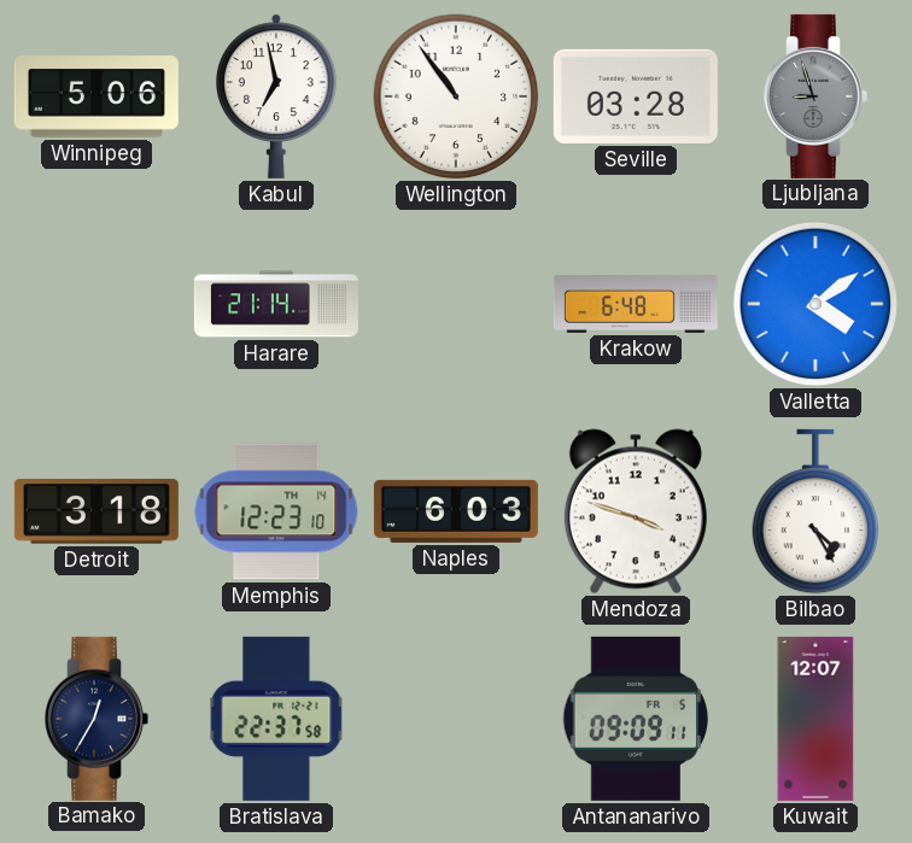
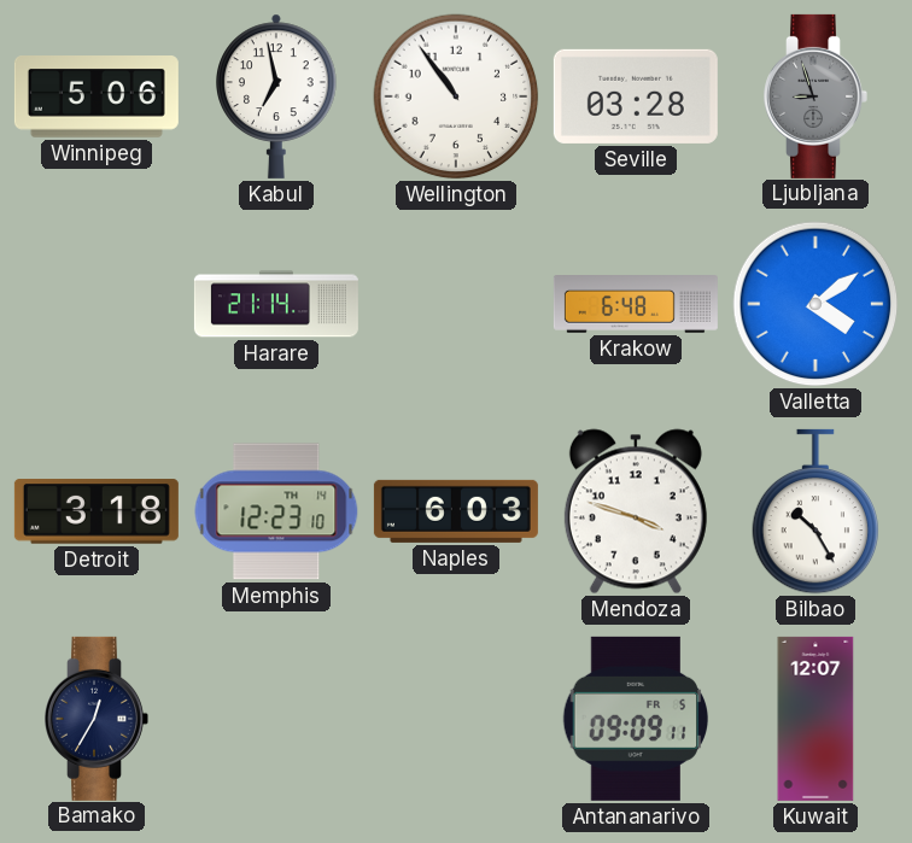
Bilbao: 4:25 -> 10:25
Bratislava: 22:37 -> none
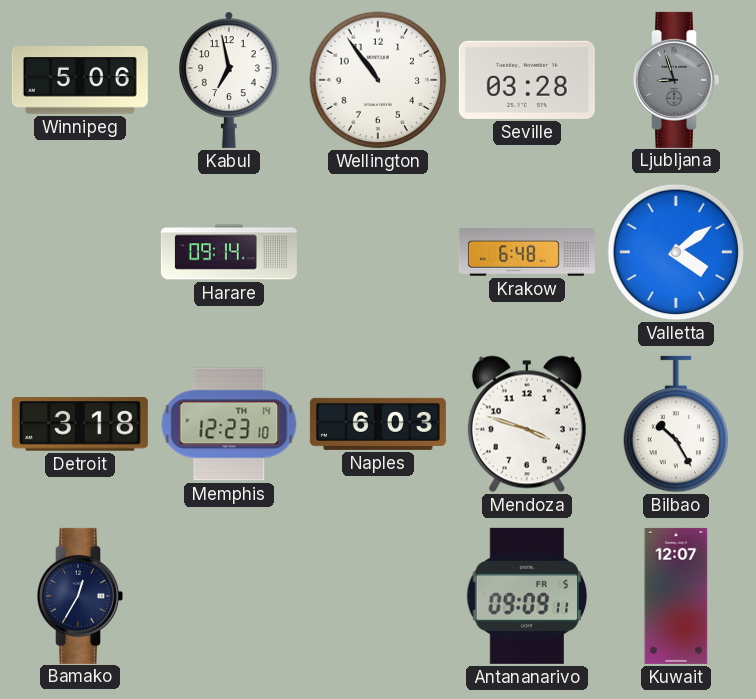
Harare: 21:14 -> 09:14
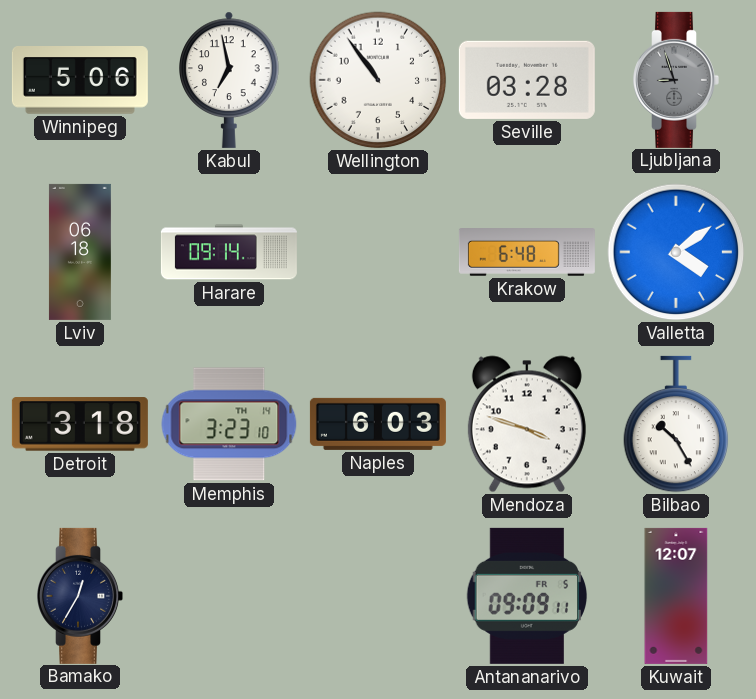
Lviv: none -> 06:18
Memphis: 12:23 -> 3:23
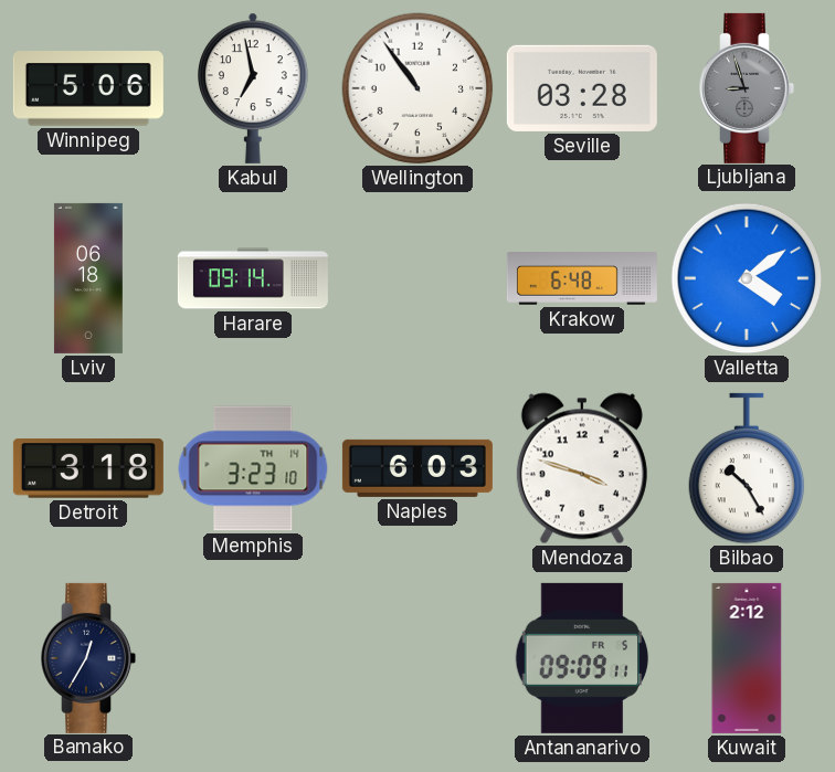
Kuwait: 12:07 -> 2:12
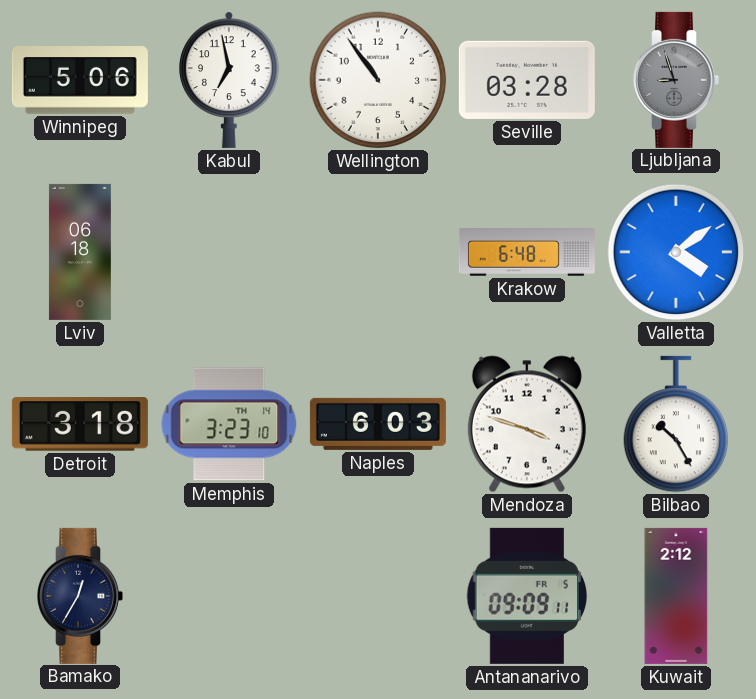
Harare: 09:14 -> none
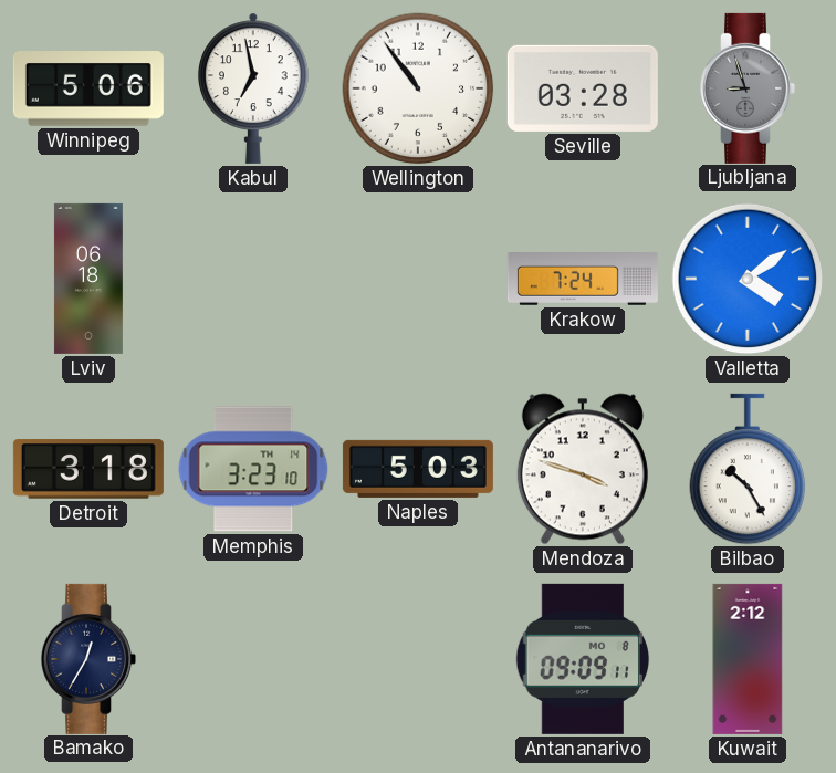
Krakow: 6:48 -> 7:24
Naples: 6:03 -> 5:03
Antananarivo date: FR 5 -> MO 8
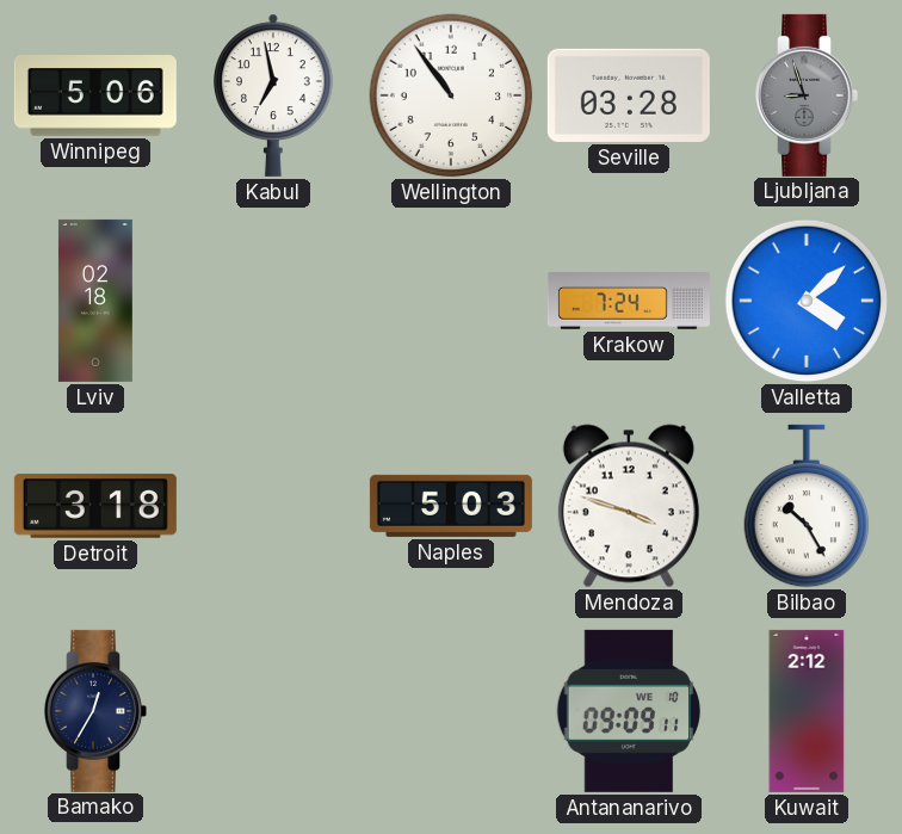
Lviv: 06:18 -> 02:18
Valletta: 4:09 -> 4:08
Memphis: 3:23 -> none
Antananarivo date: MO 8 -> WE 10
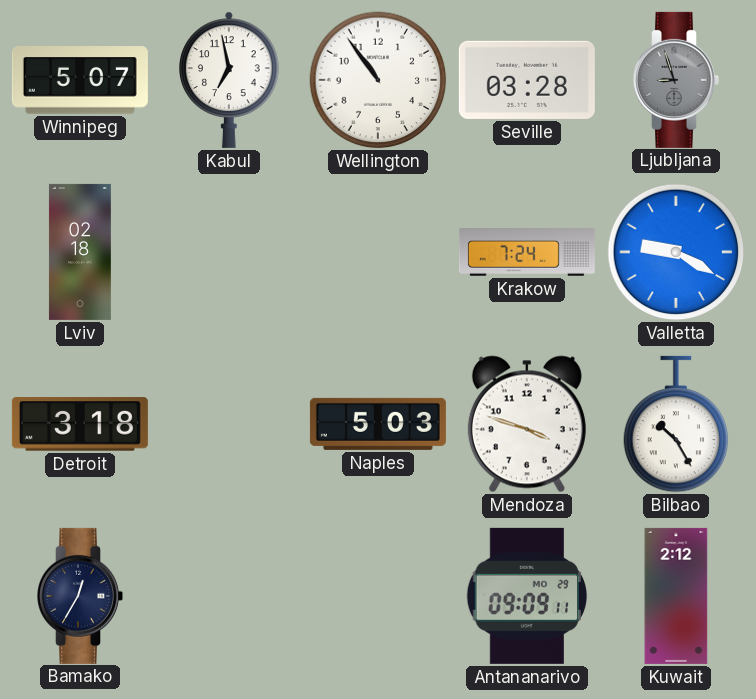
Winnipeg: 5:06 -> 5:07
Valletta: 4:08 -> 9:20
Antananarivo date: WE 10 -> MO 29
